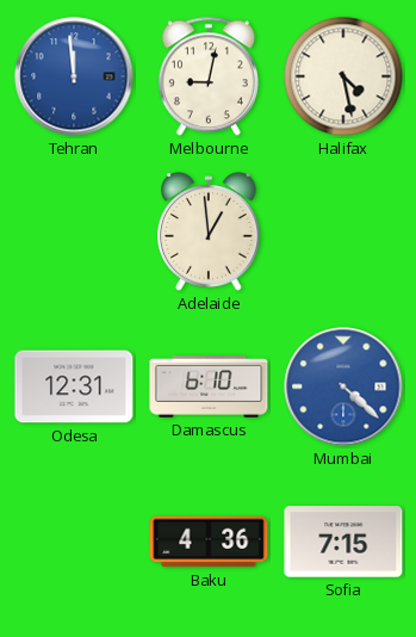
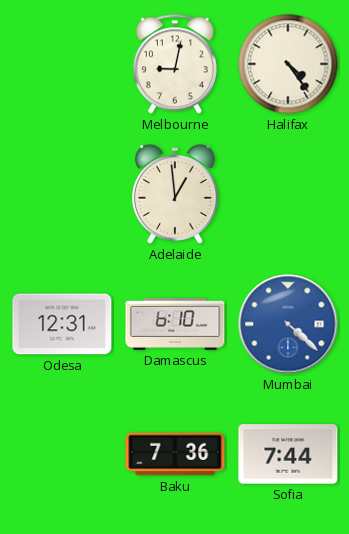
Tehran: 11:59 -> none
Halifax: 4:28 -> 4:24
Baku: 4:36 -> 7:36
Sofia: 7:15 -> 7:44
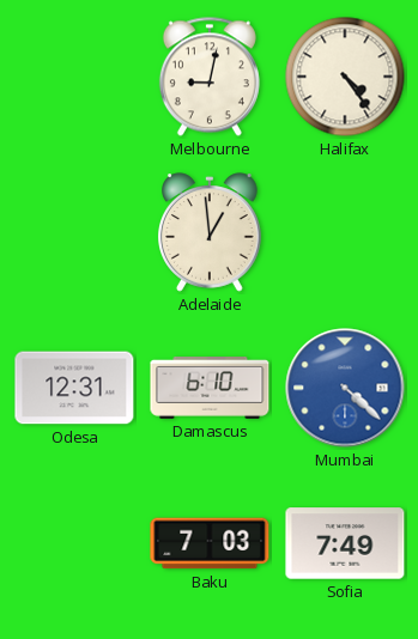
Baku: 7:36 -> 7:03
Sofia: 7:44 -> 7:49
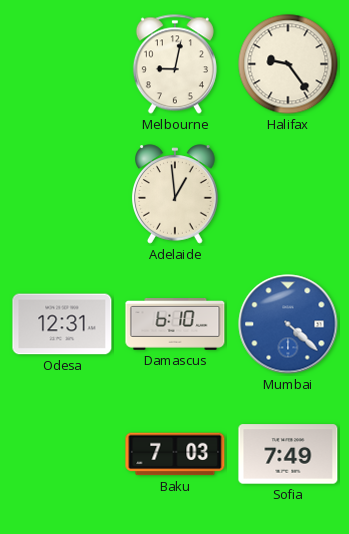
Halifax: 4:24 -> 9:24
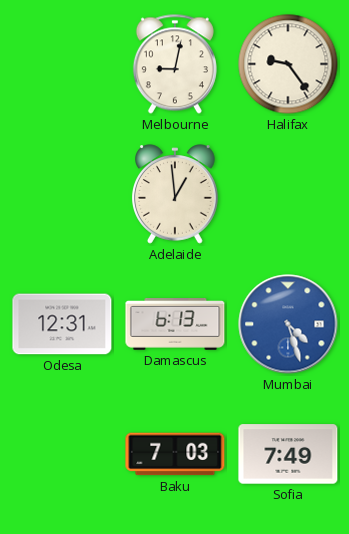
Damascus: 6:10 -> 6:13
Mumbai: 4:22 -> 4:27
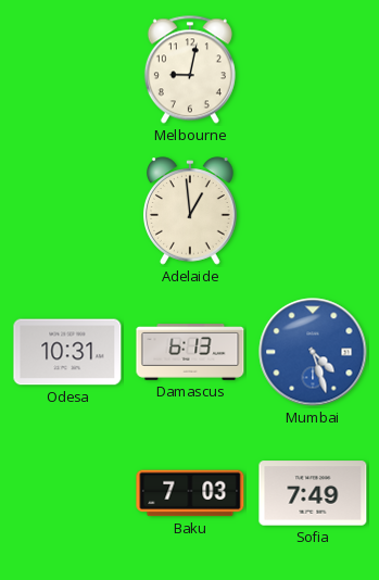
Halifax: 9:24 -> none
Odesa: 12:31 -> 10:31
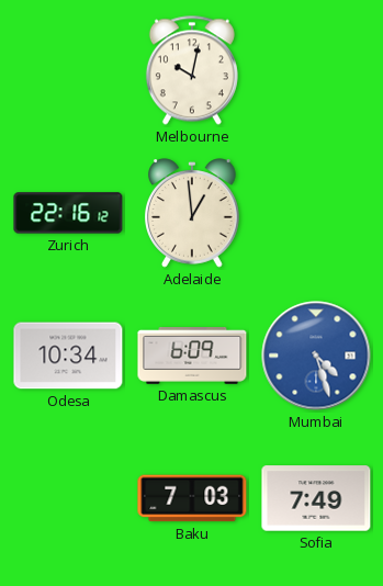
Melbourne: 9:02 -> 10:02
Zurich: none -> 22:16
Odesa: 10:31 -> 10:34
Damascus: 6:13 -> 6:09
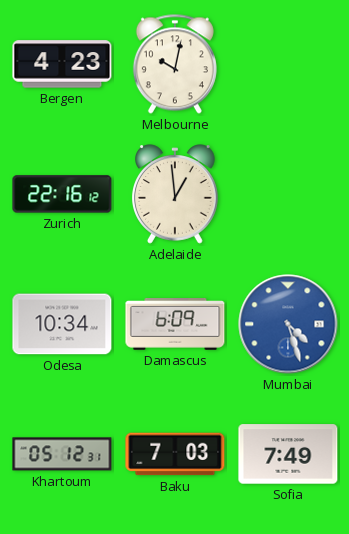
Bergen: none -> 4:23
Khartoum: none -> 05:12
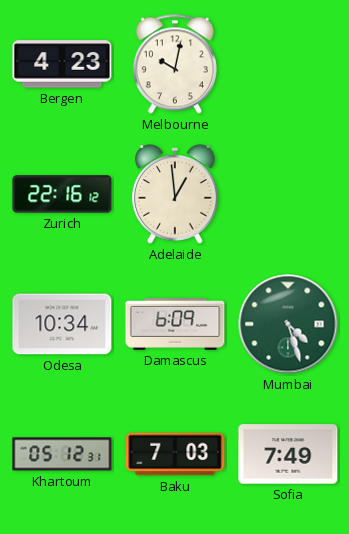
Mumbai dial: blue -> green
